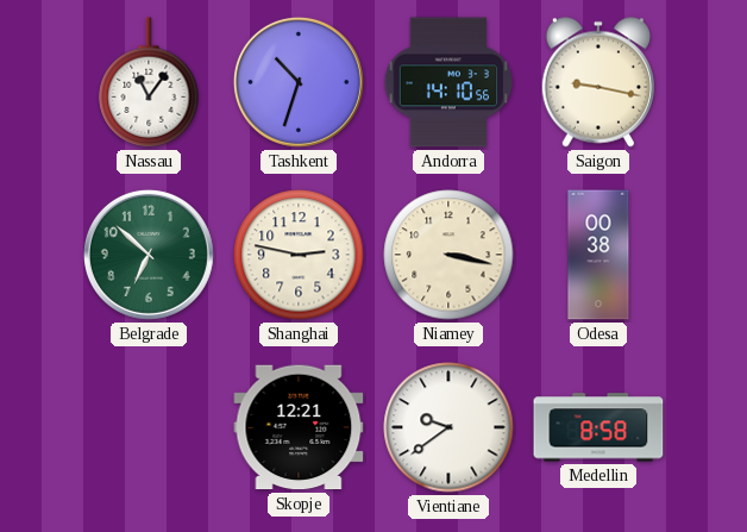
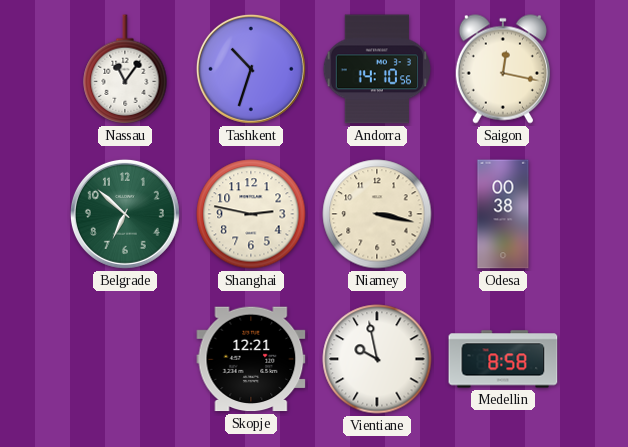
Saigon: 9:17 -> 12:17
Vientiane: 9:39 -> 9:58
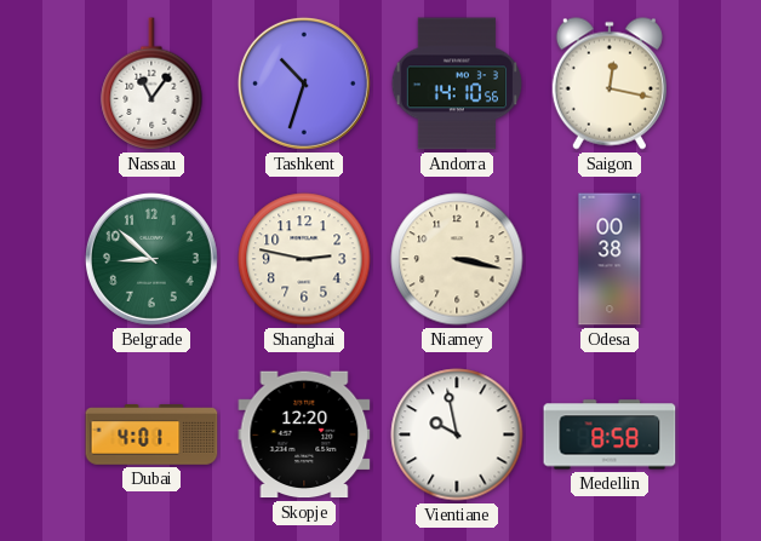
Belgrade: 6:52 -> 8:52
Dubai: none -> 4:01
Skopje: 12:21 -> 12:20
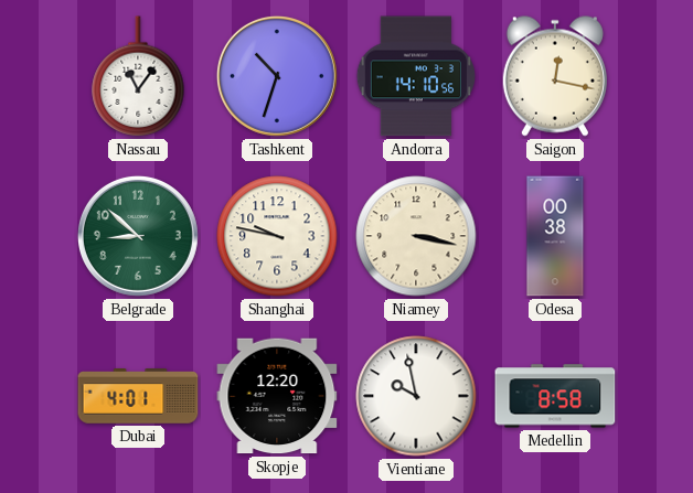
Shanghai: 2:47 -> 9:47
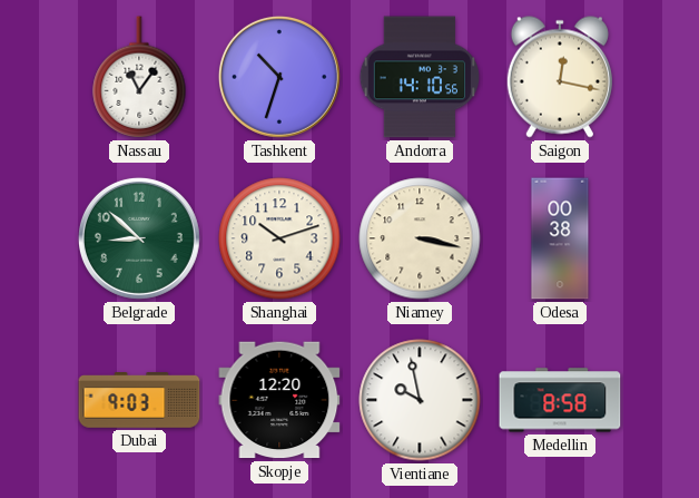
Shanghai: 9:47 -> 10:12
Dubai: 4:01 -> 9:03
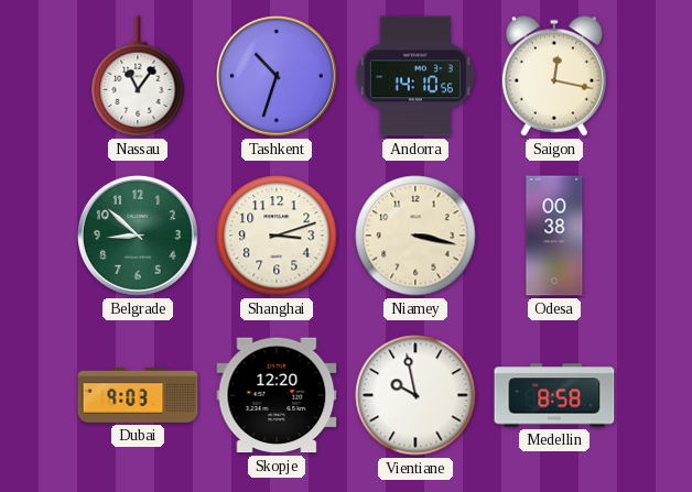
Shanghai: 10:12 -> 3:12
